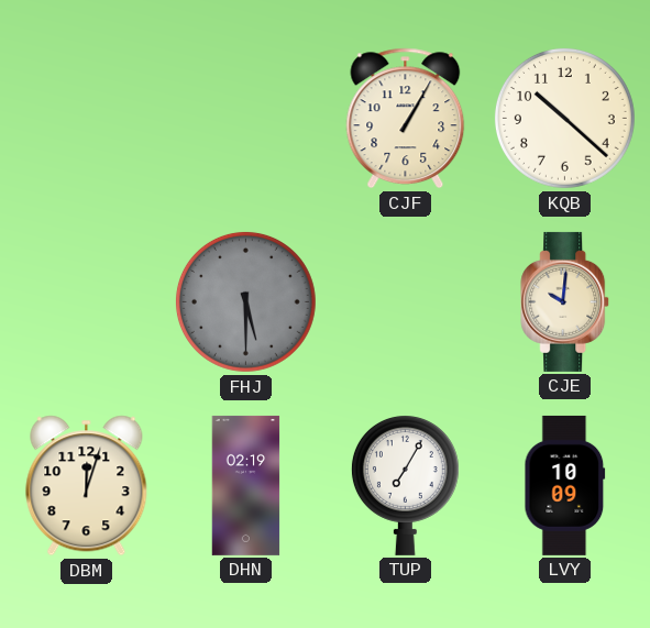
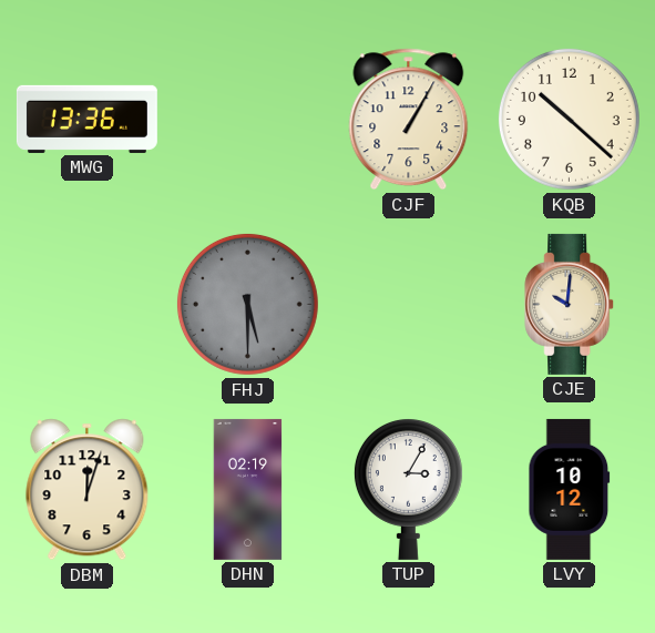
MWG: none -> 13:36
TUP: 7:05 -> 3:05
LVY: 10:09 -> 10:12
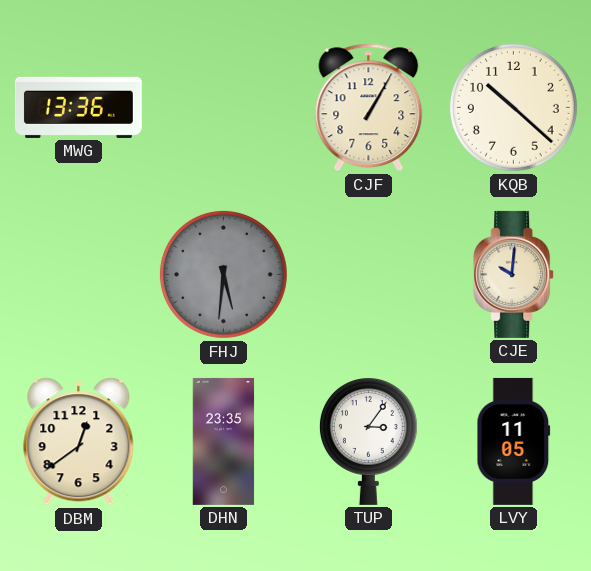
FHJ: 5:30 -> 5:31
DBM: 12:03 -> 12:39
DHN: 02:19 -> 23:35
TUP: 3:05 -> 3:06
LVY: 10:12 -> 11:05
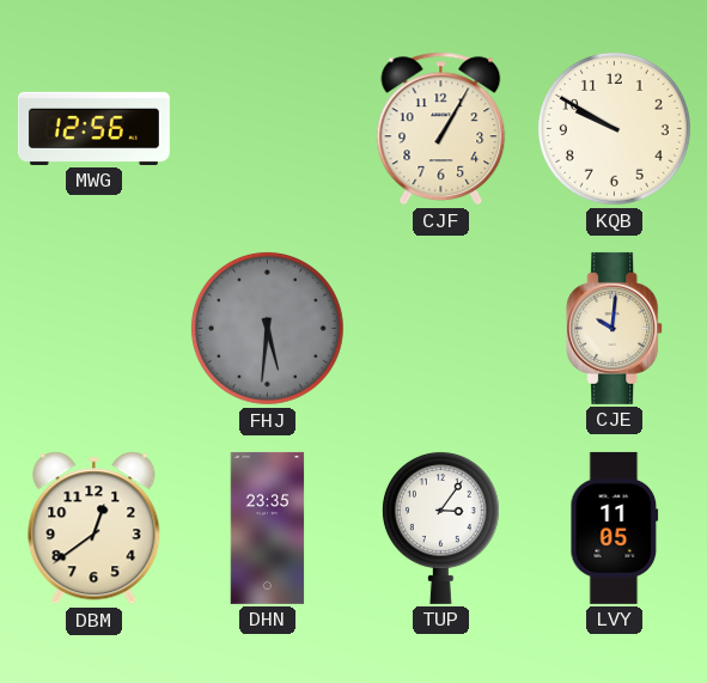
MWG: 13:36 -> 12:56
KQB: 10:22 -> 9:50
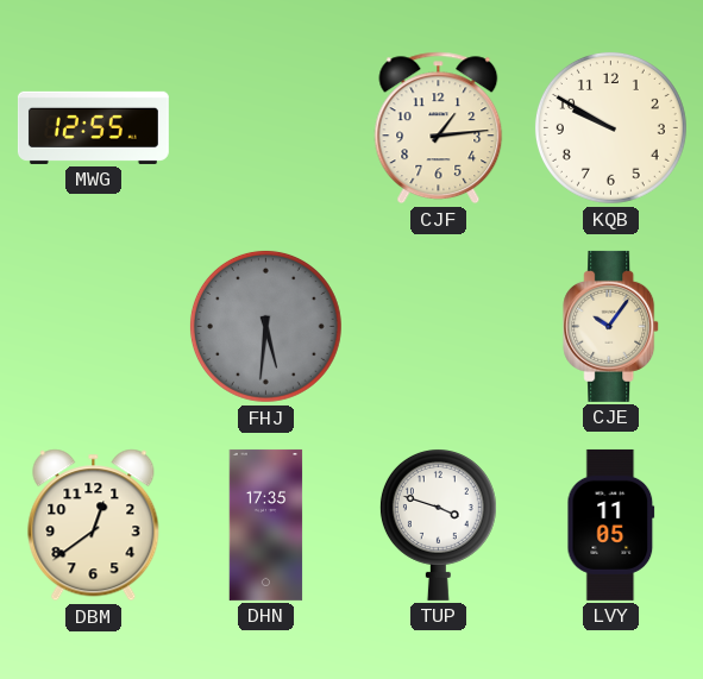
MWG: 12:56 -> 12:55
CJF: 1:05 -> 1:14
CJE: 10:01 -> 10:06
DHN: 23:35 -> 17:35
TUP: 3:06 -> 3:48
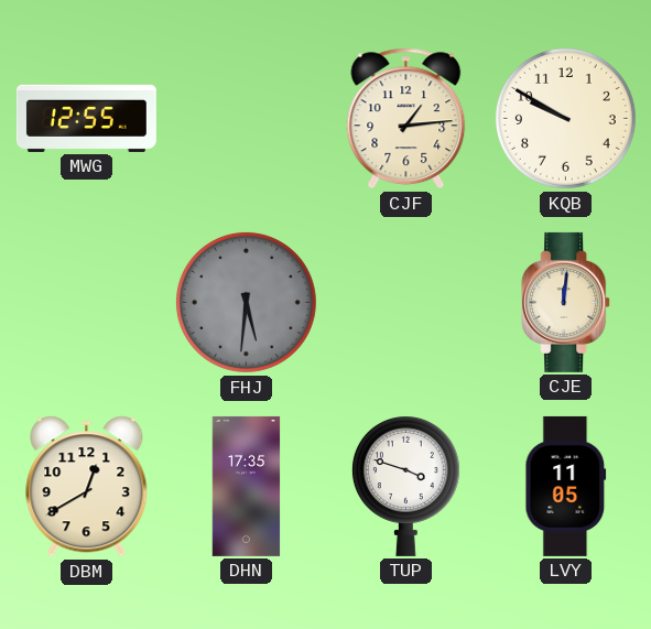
CJE: 10:06 -> 12:01
DBM: 12:39 -> 12:40
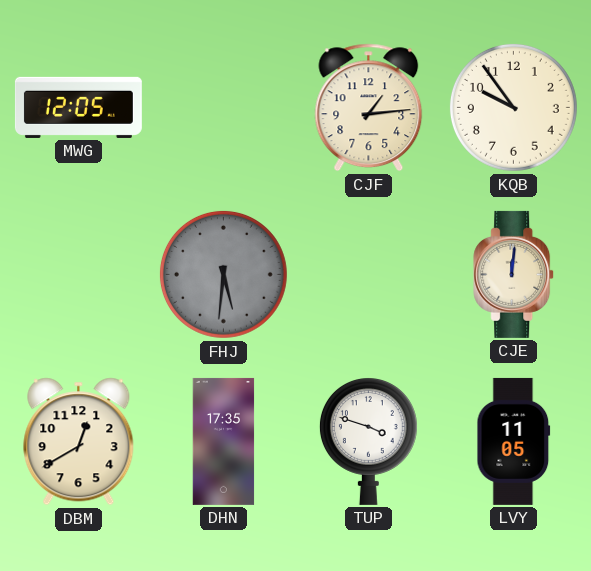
MWG: 12:55 -> 12:05
KQB: 9:50 -> 9:54
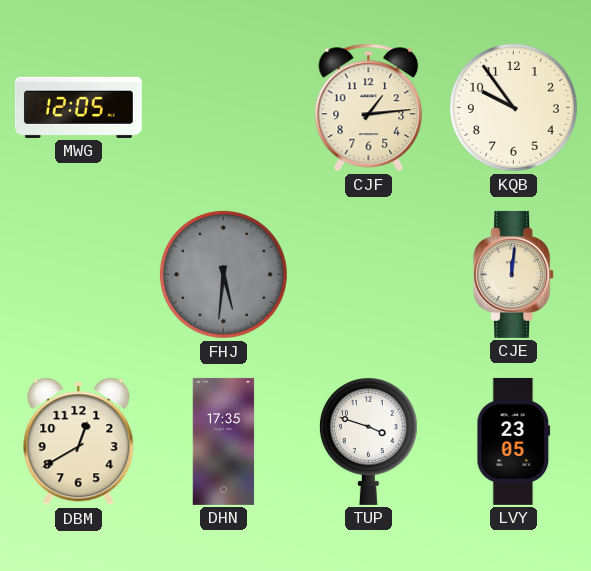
LVY: 11:05 -> 23:05
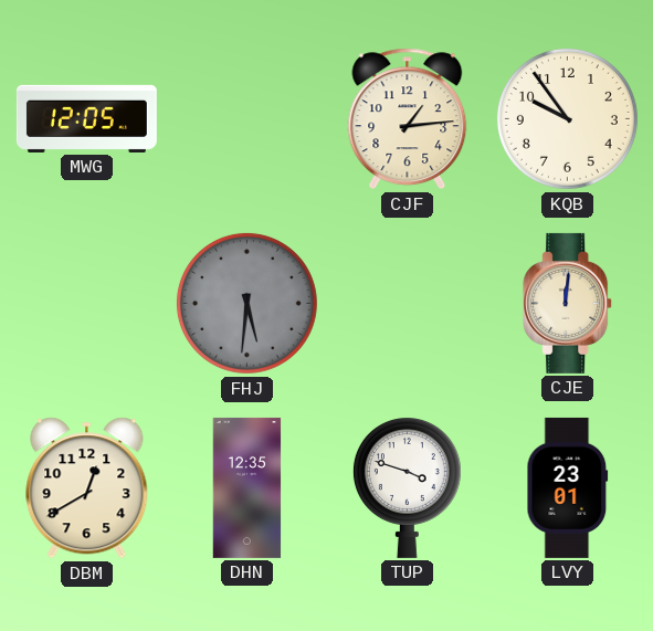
DHN: 17:35 -> 12:35
LVY: 23:05 -> 23:01
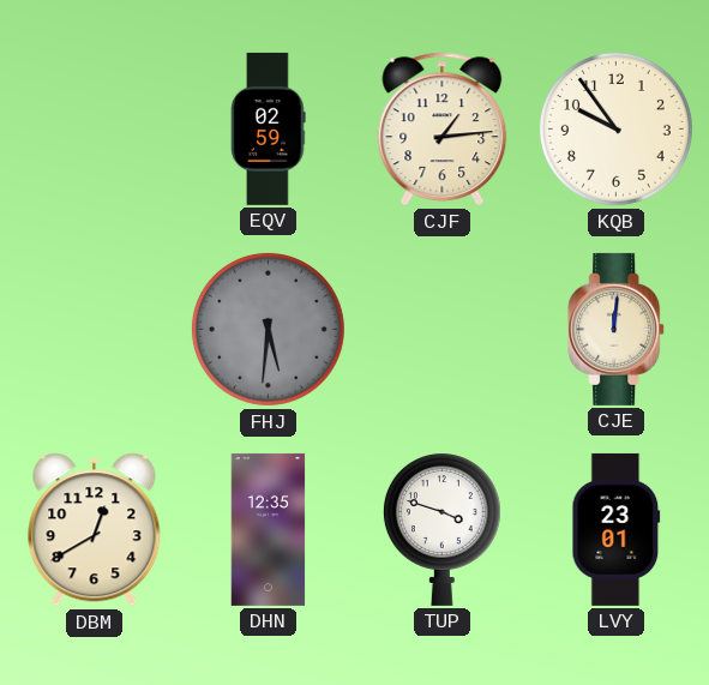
MWG: 12:05 -> none
EQV: none -> 02:59
